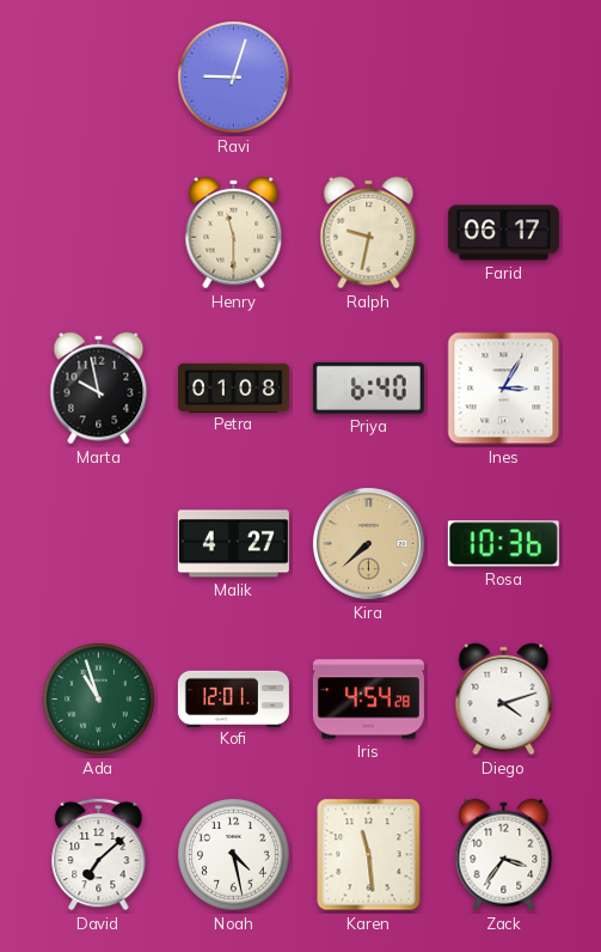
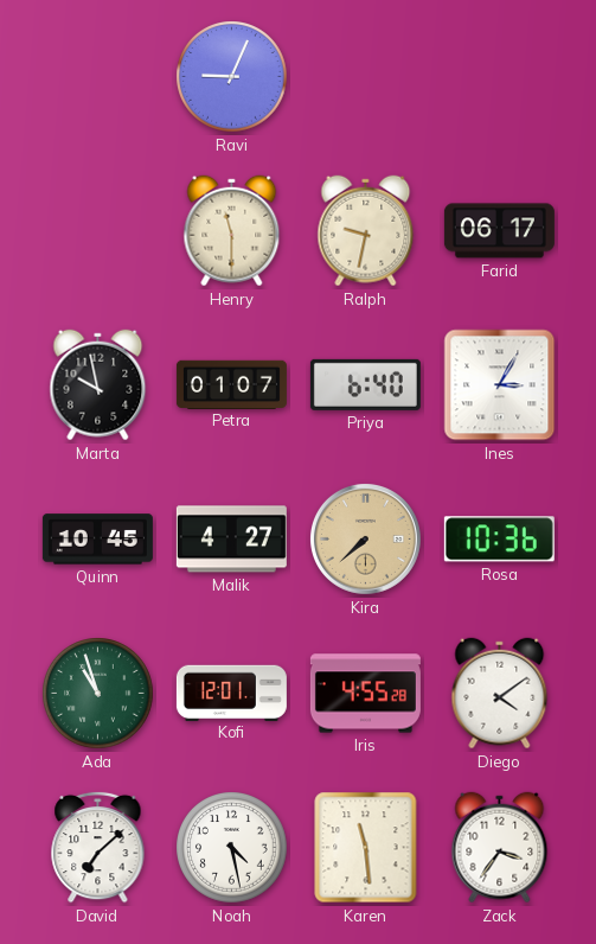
Ravi: 9:03 -> 9:04
Petra: 01:08 -> 01:07
Quinn: none -> 10:45
Iris: 4:54 -> 4:55
Diego: 4:12 -> 4:09
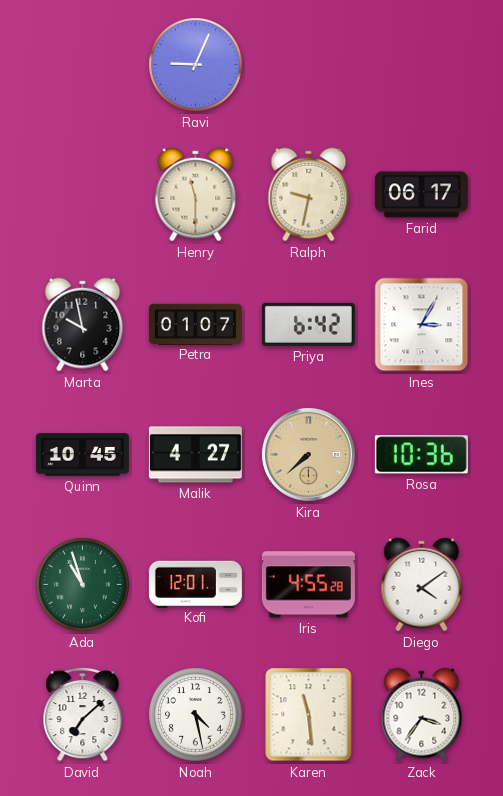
Priya: 6:40 -> 6:42
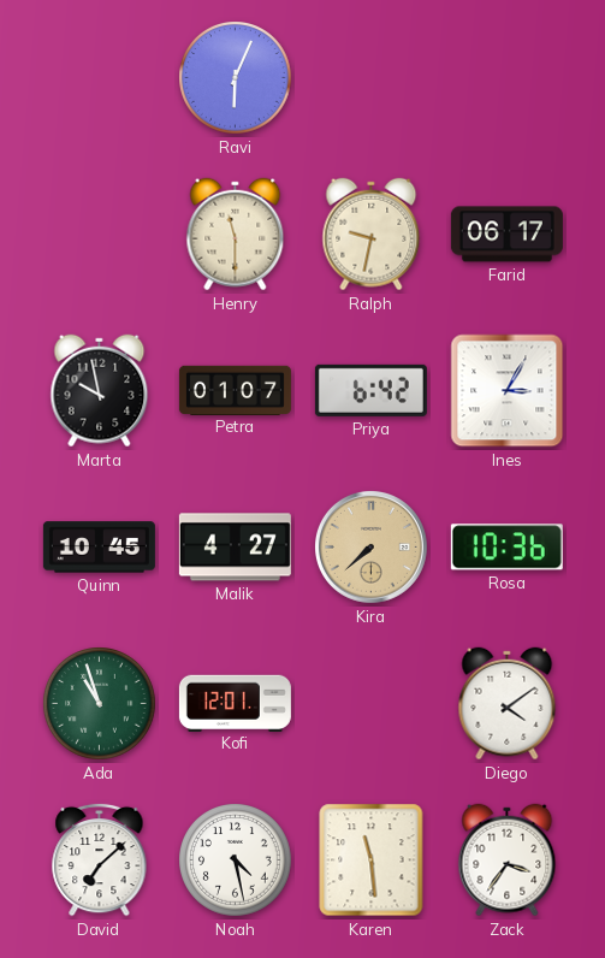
Ravi: 9:04 -> 6:04
Iris: 4:55 -> none
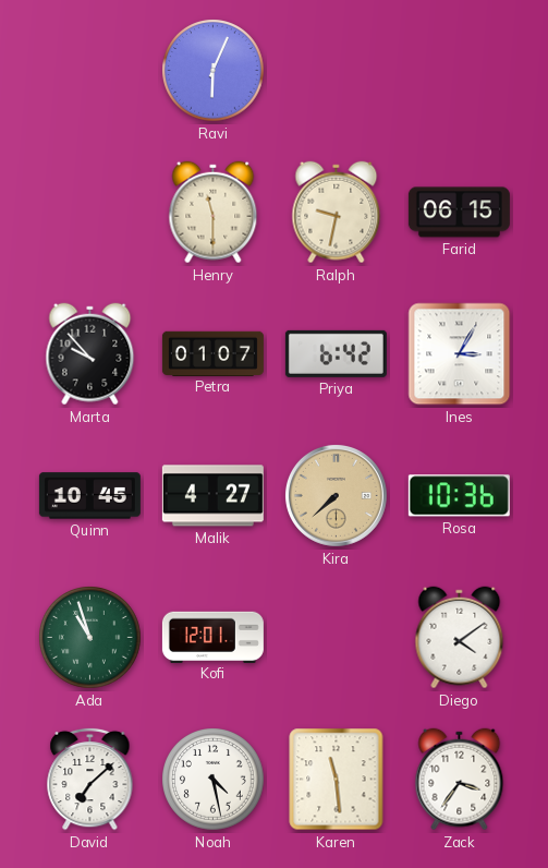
Farid: 06:17 -> 06:15
Marta: 9:58 -> 9:53
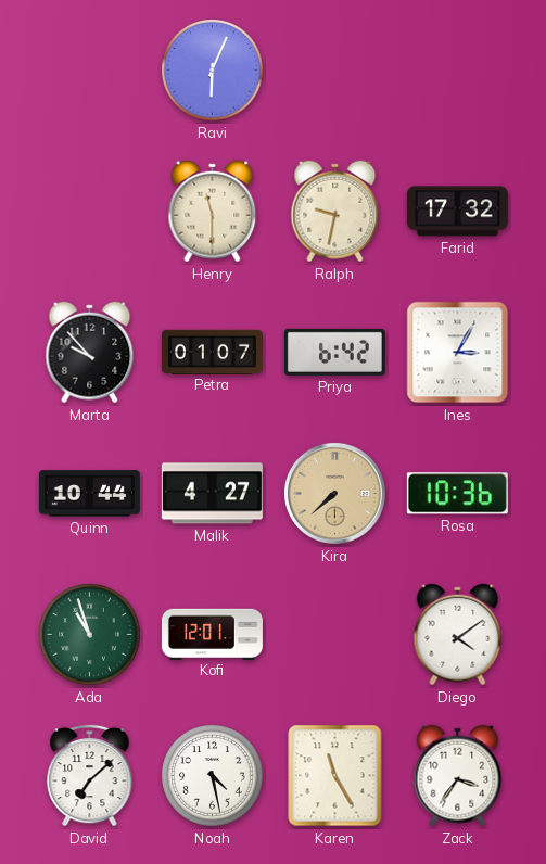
Farid: 06:15 -> 17:32
Quinn: 10:45 -> 10:44
Karen: 11:29 -> 11:25
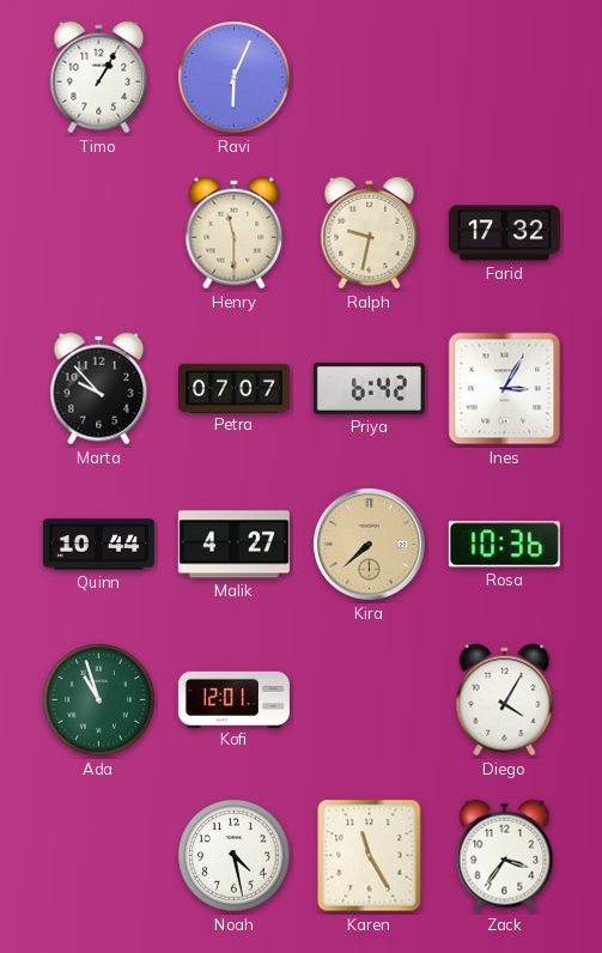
Timo: none -> 1:05
Petra: 01:07 -> 07:07
Diego: 4:09 -> 4:05
David: 7:08 -> none
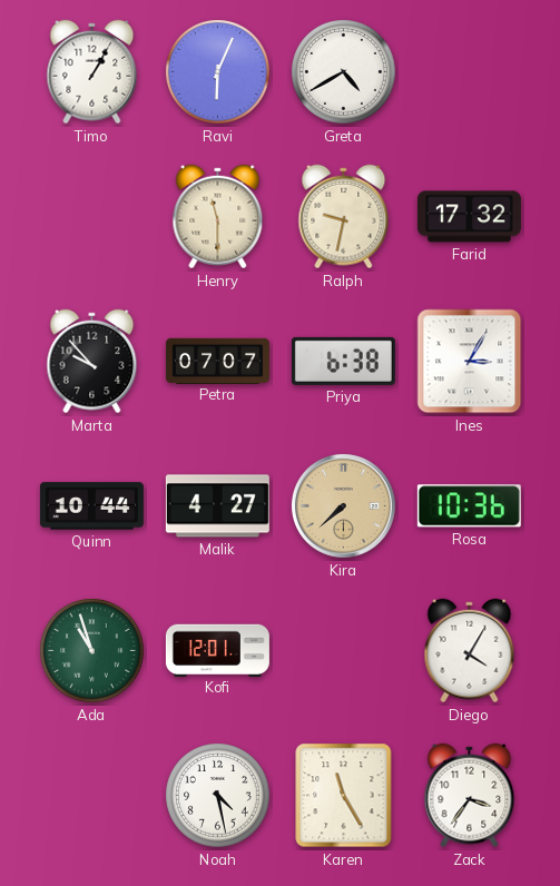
Greta: none -> 4:40
Priya: 6:42 -> 6:38
